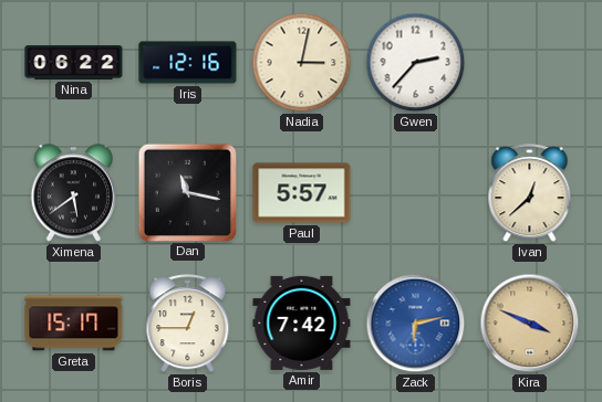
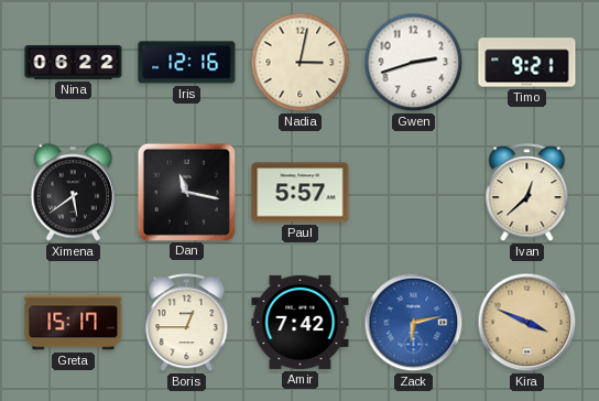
Gwen: 2:37 -> 2:42
Timo: none -> 9:21
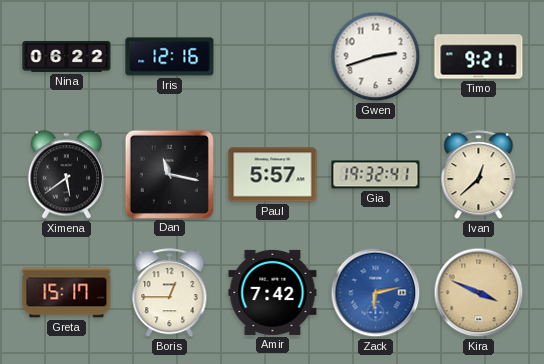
Nadia: 3:02 -> none
Gia: none -> 19:32
